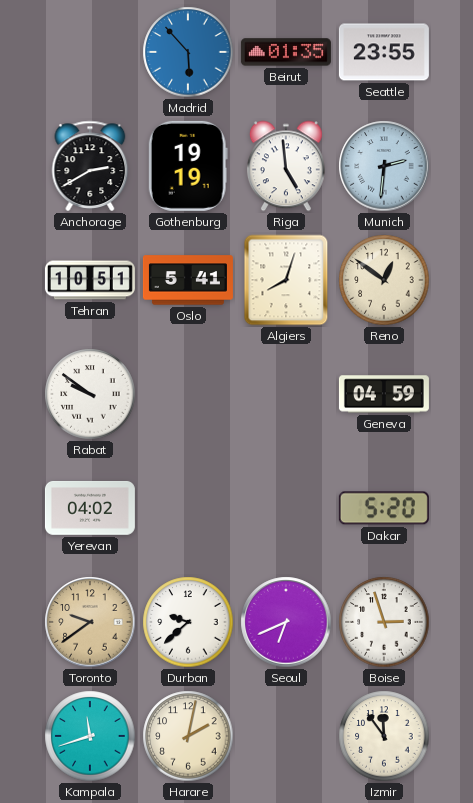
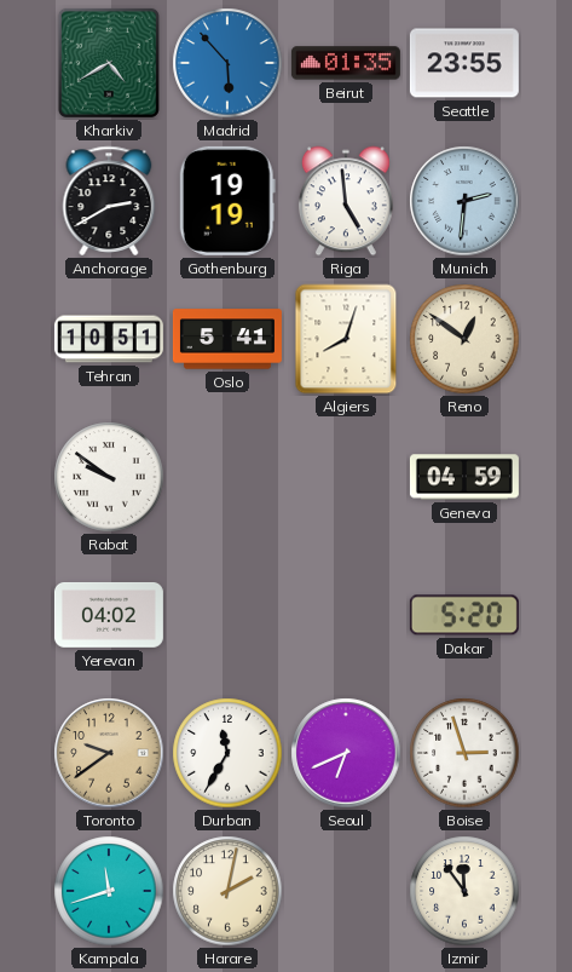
Kharkiv: none -> 4:40
Durban: 9:38 -> 11:35
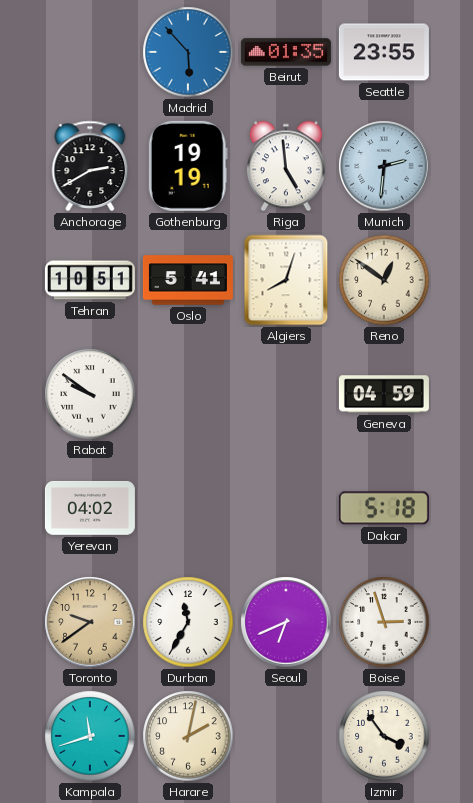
Kharkiv: 4:40 -> none
Dakar: 5:20 -> 5:18
Izmir: 11:54 -> 3:54
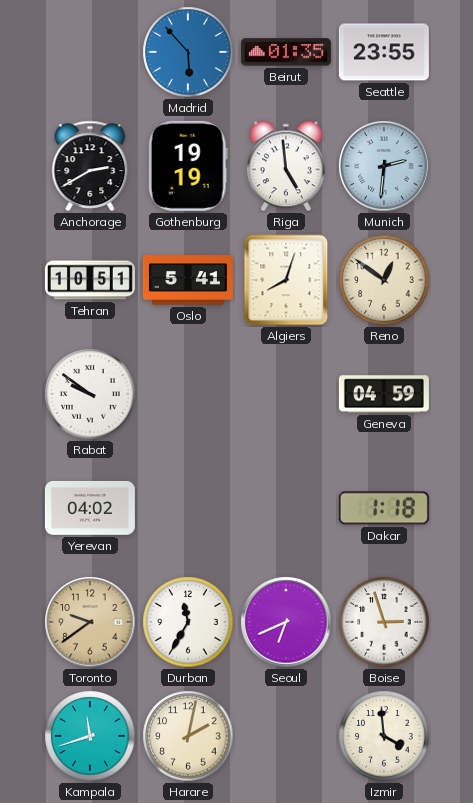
Dakar: 5:18 -> 1:18
Izmir: 3:54 -> 3:59
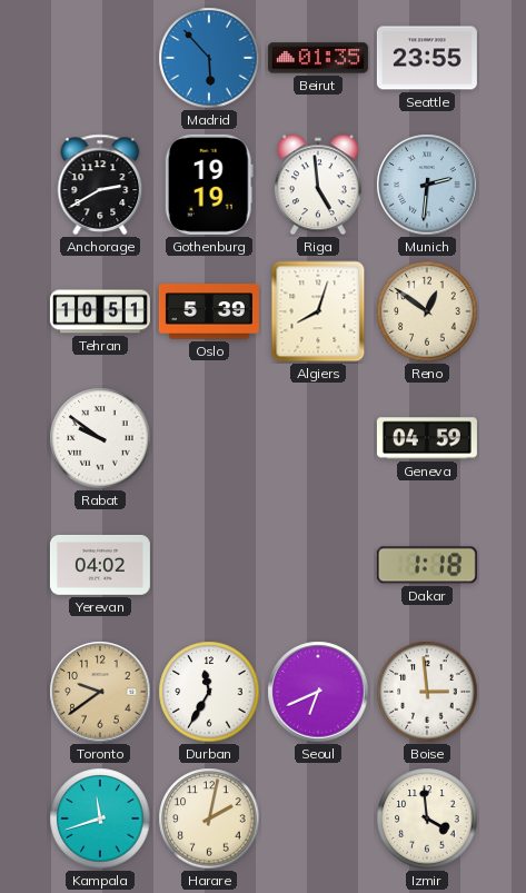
Oslo: 5:41 -> 5:39
Boise: 2:57 -> 2:59
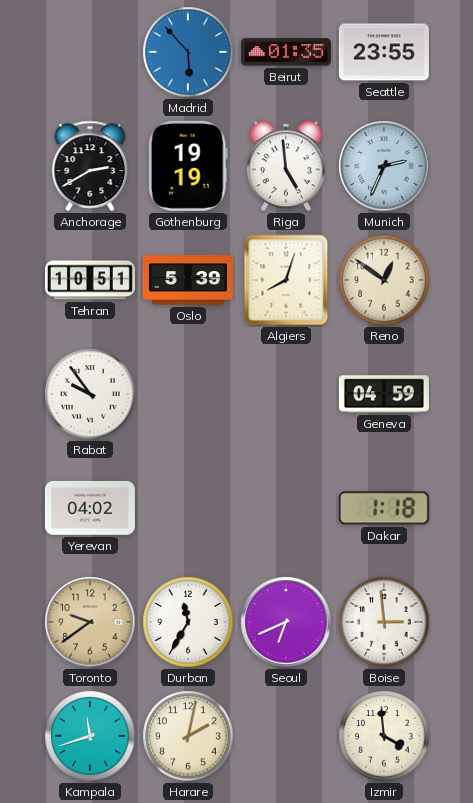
Munich: 2:31 -> 2:34
Rabat: 9:51 -> 9:54
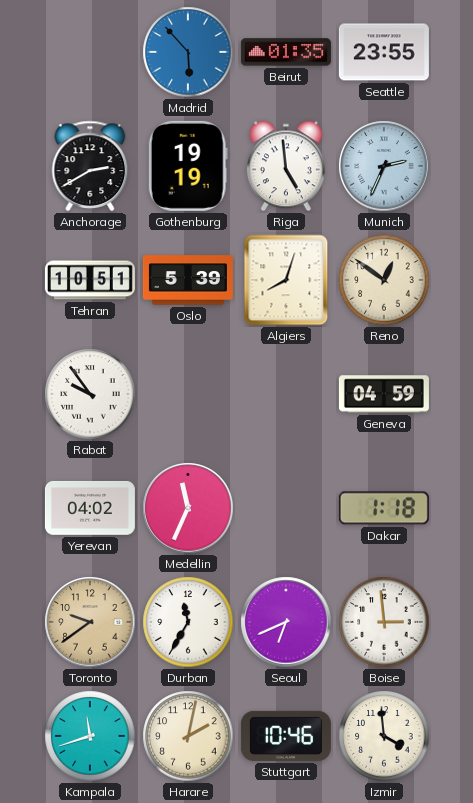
Medellin: none -> 11:34
Stuttgart: none -> 10:46
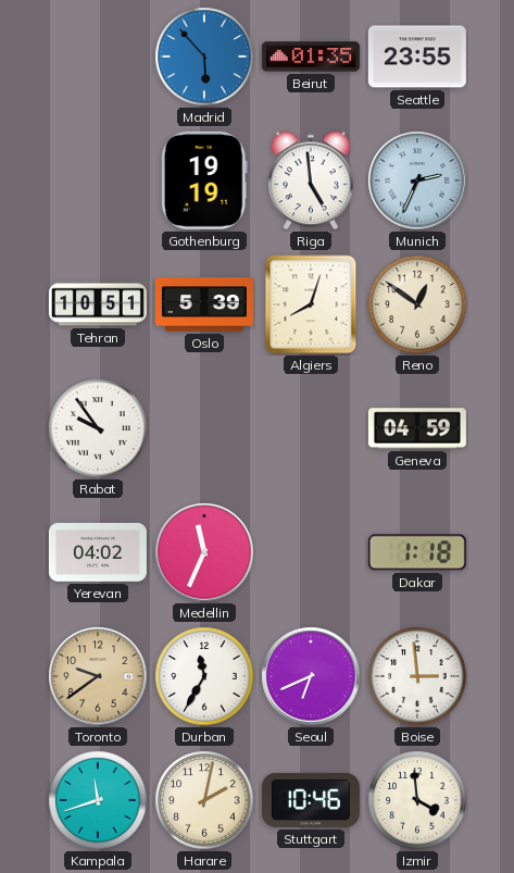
Anchorage: 2:40 -> none
